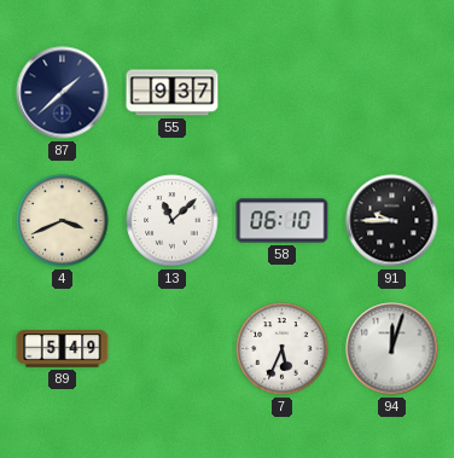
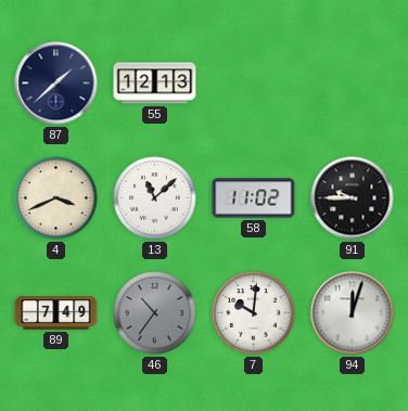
55: 9:37 -> 12:13
58: 06:10 -> 11:02
89: 5:49 -> 7:49
46: none -> 10:36
7: 5:34 -> 10:01
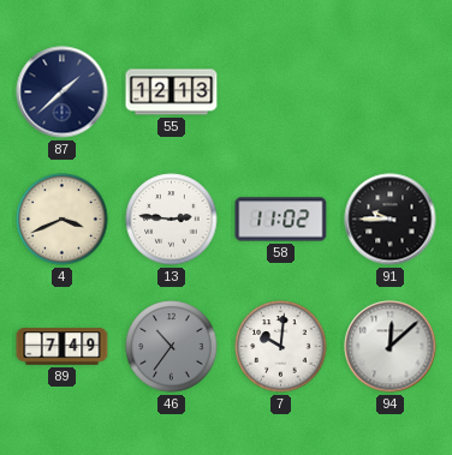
13: 11:08 -> 2:46
94: 12:03 -> 12:08
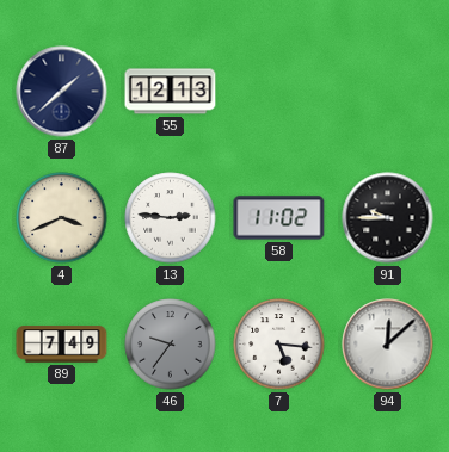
46: 10:36 -> 9:36
7: 10:01 -> 5:16
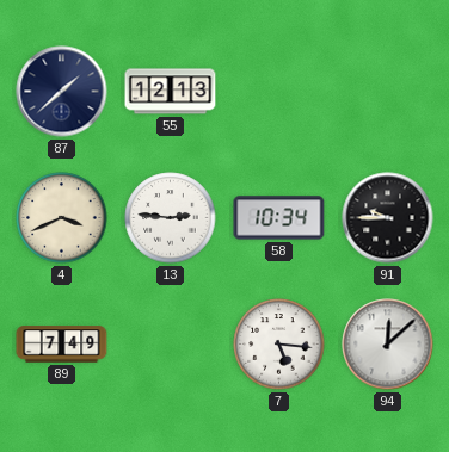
58: 11:02 -> 10:34
46: 9:36 -> none
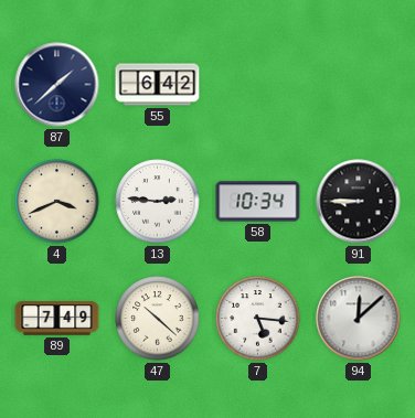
55: 12:13 -> 6:42
91: 9:45 -> 8:45
47: none -> 10:22
